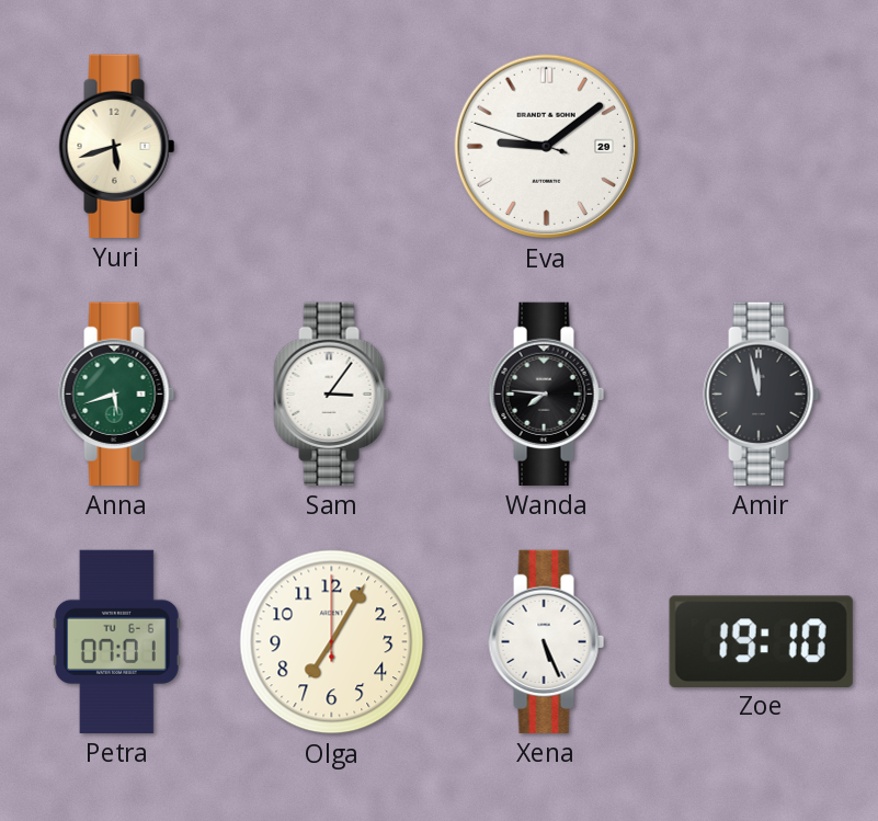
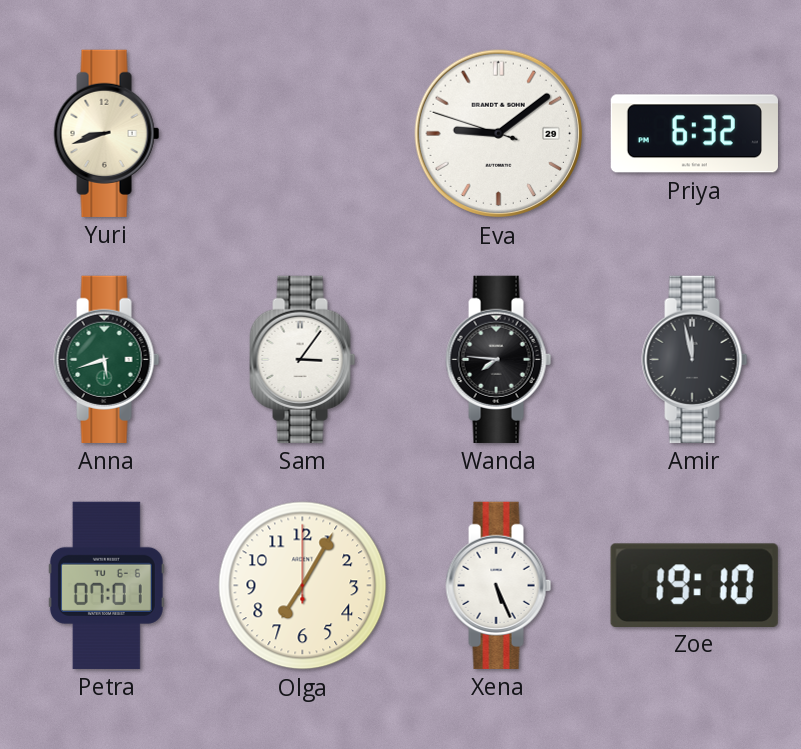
Yuri: 5:42 -> 8:42
Priya: none -> 6:32
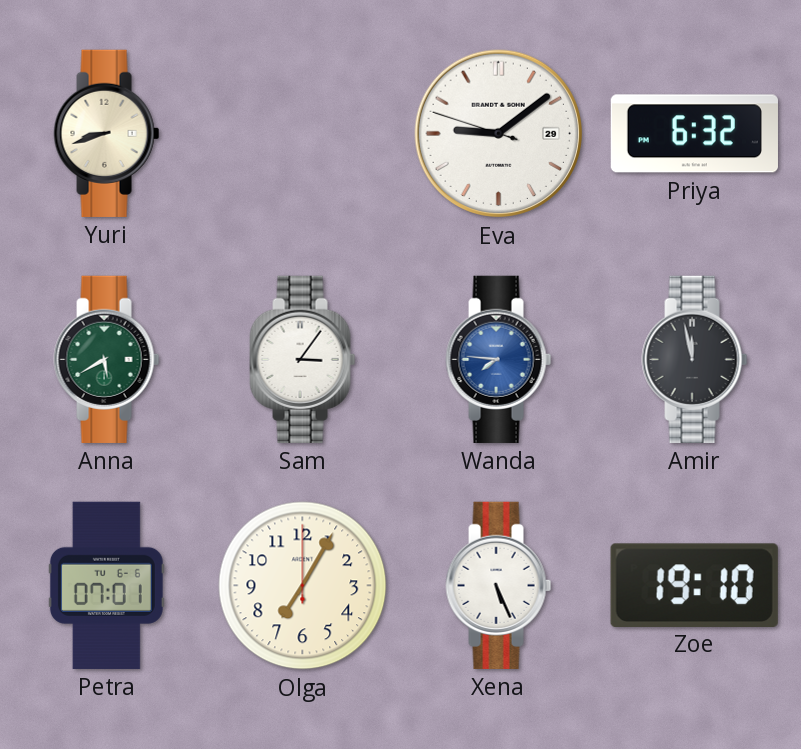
Anna: 5:42 -> 5:40
Wanda dial: black -> blue
